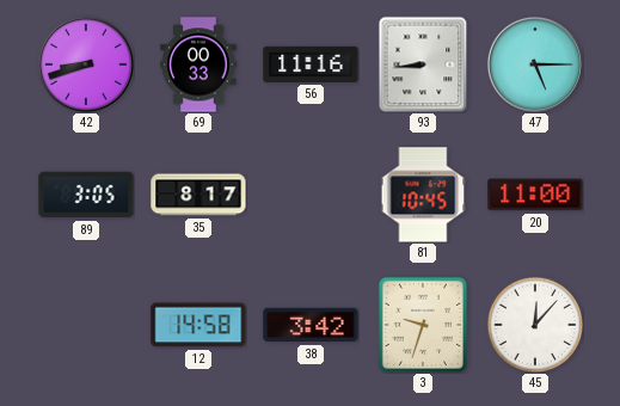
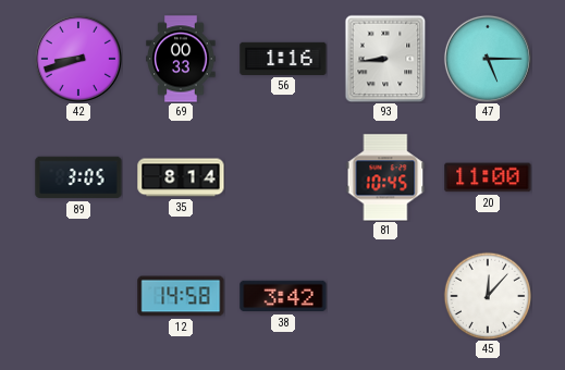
56: 11:16 -> 1:16
35: 8:17 -> 8:14
3: 9:33 -> none
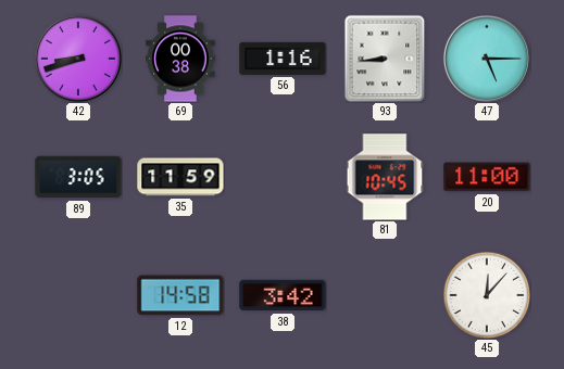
69: 00:33 -> 00:38
35: 8:14 -> 11:59
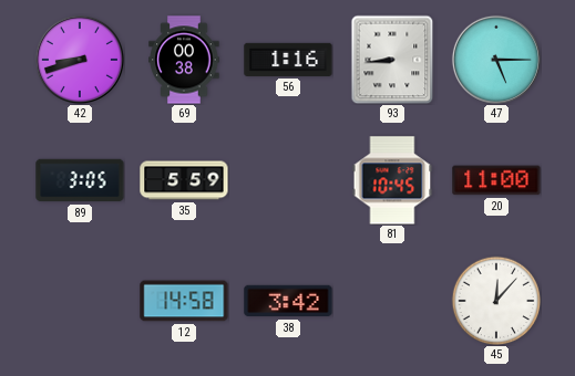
35: 11:59 -> 5:59
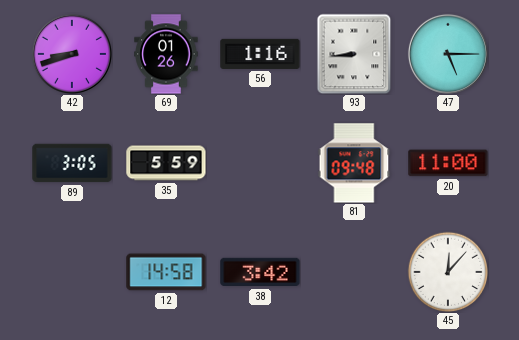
69: 00:38 -> 01:26
81: 10:45 -> 09:48
